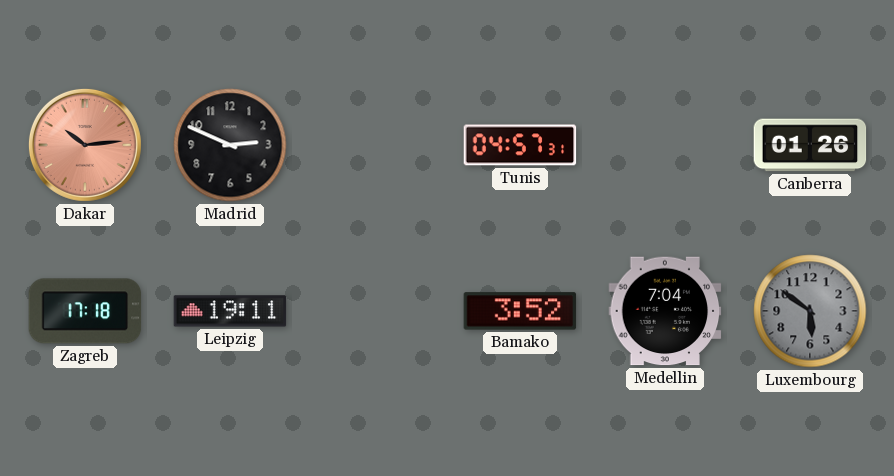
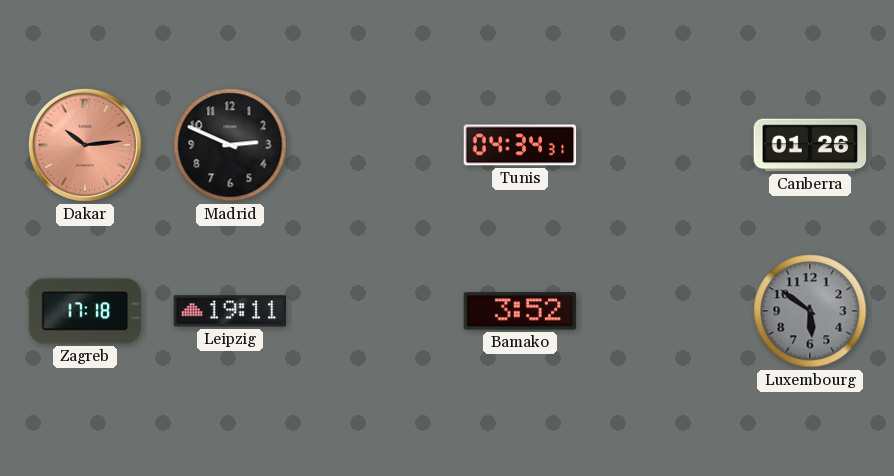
Tunis: 04:57 -> 04:34
Medellin: 7:04 -> none
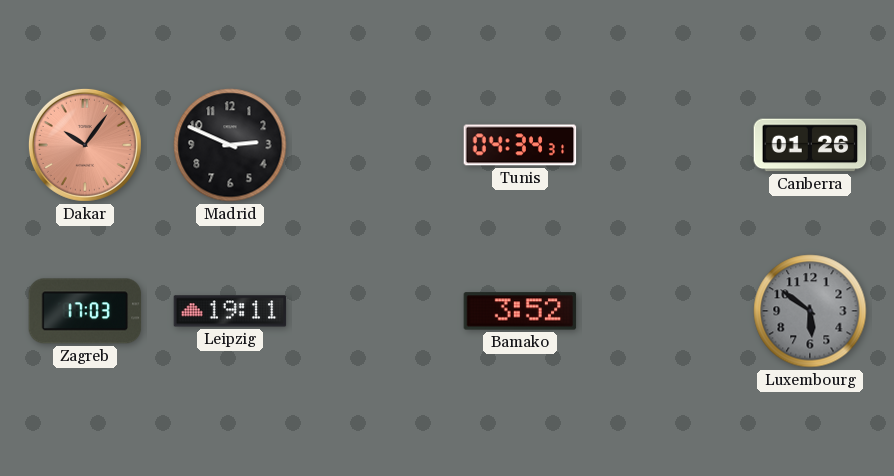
Dakar: 10:14 -> 10:06
Zagreb: 17:18 -> 17:03
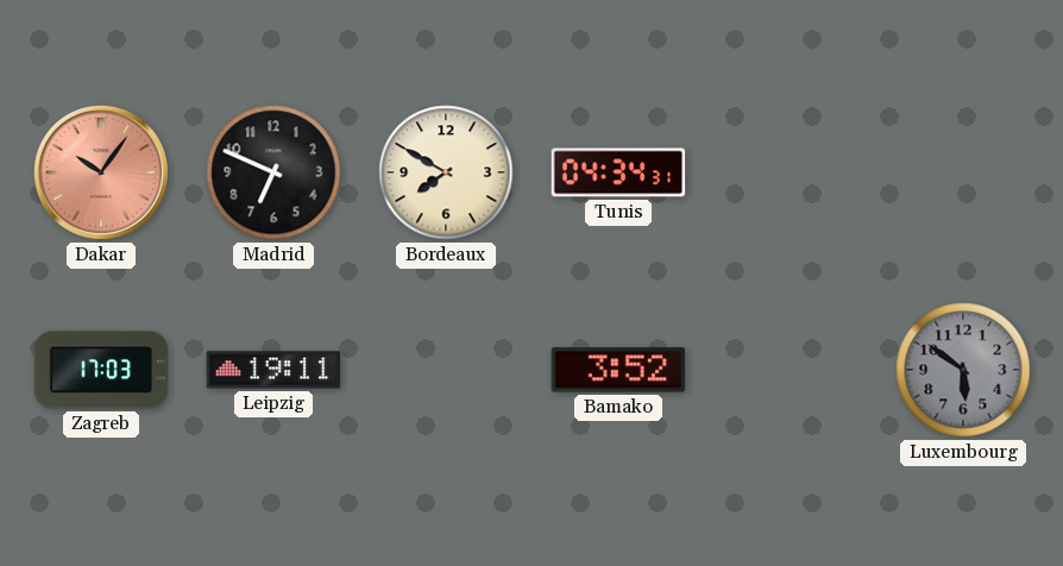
Madrid: 2:49 -> 6:49
Bordeaux: none -> 7:50
Canberra: 01:26 -> none
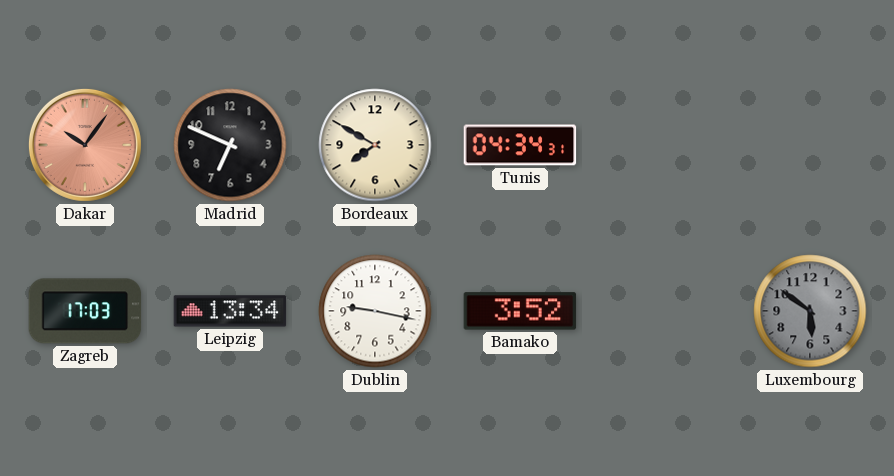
Leipzig: 19:11 -> 13:34
Dublin: none -> 9:17
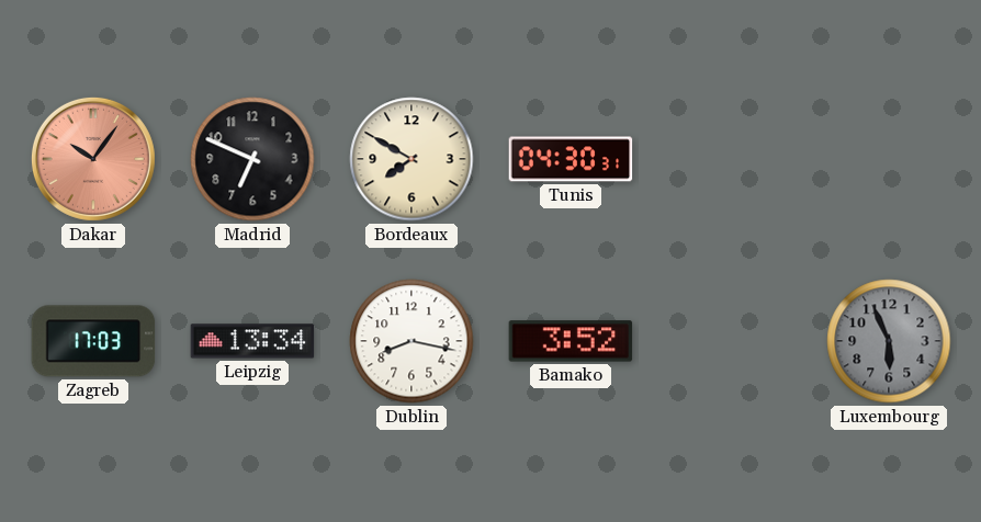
Tunis: 04:34 -> 04:30
Dublin: 9:17 -> 8:17
Luxembourg: 5:51 -> 5:56
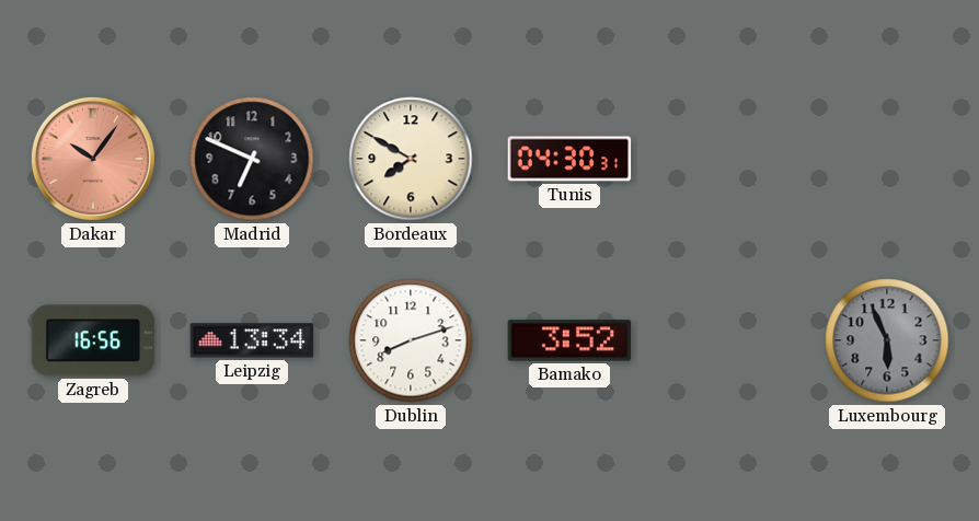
Zagreb: 17:03 -> 16:56
Dublin: 8:17 -> 8:12
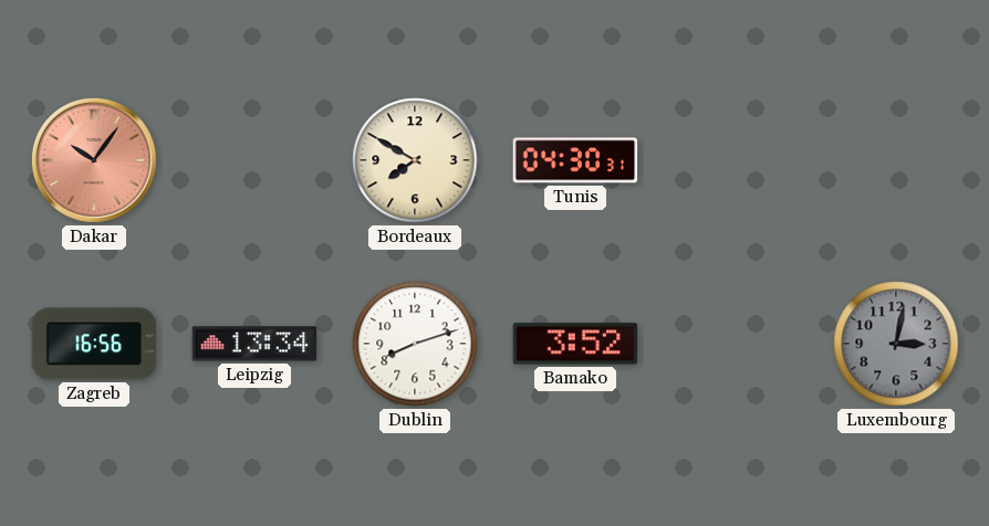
Madrid: 6:49 -> none
Luxembourg: 5:56 -> 3:02
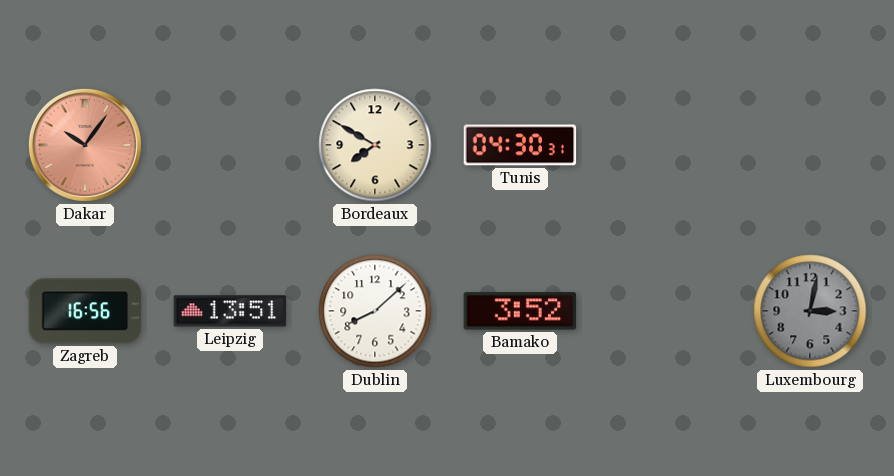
Leipzig: 13:34 -> 13:51
Dublin: 8:12 -> 8:08
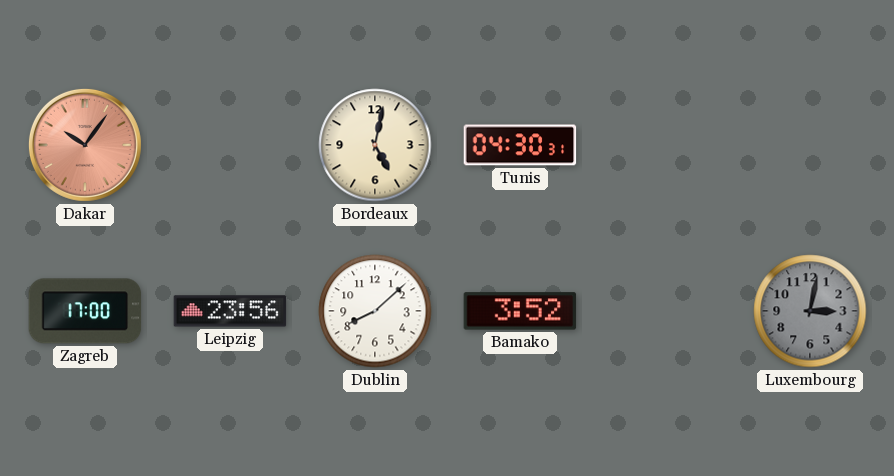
Bordeaux: 7:50 -> 5:02
Zagreb: 16:56 -> 17:00
Leipzig: 13:51 -> 23:56
